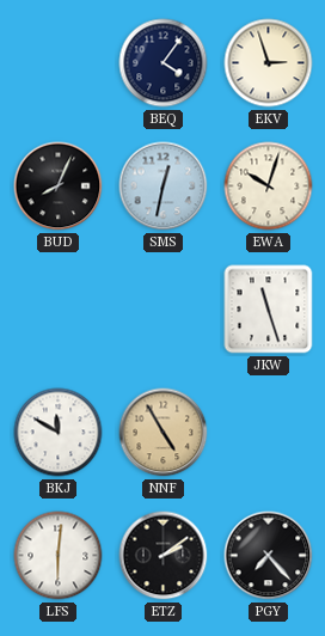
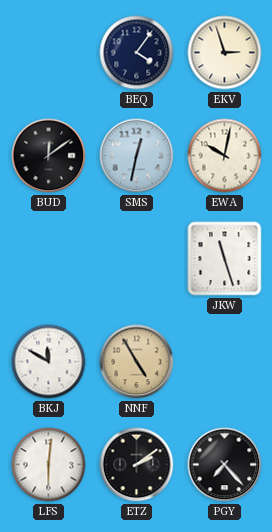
BUD: 8:04 -> 12:09
EWA: 10:03 -> 10:02
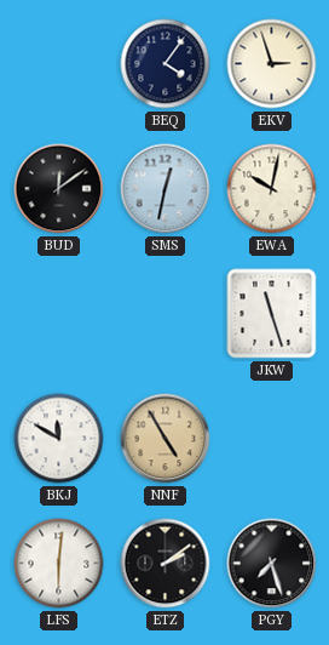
PGY: 7:23 -> 7:27
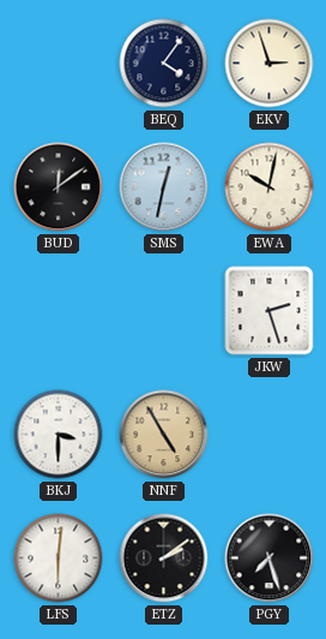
JKW: 11:27 -> 2:27
BKJ: 11:50 -> 3:30
